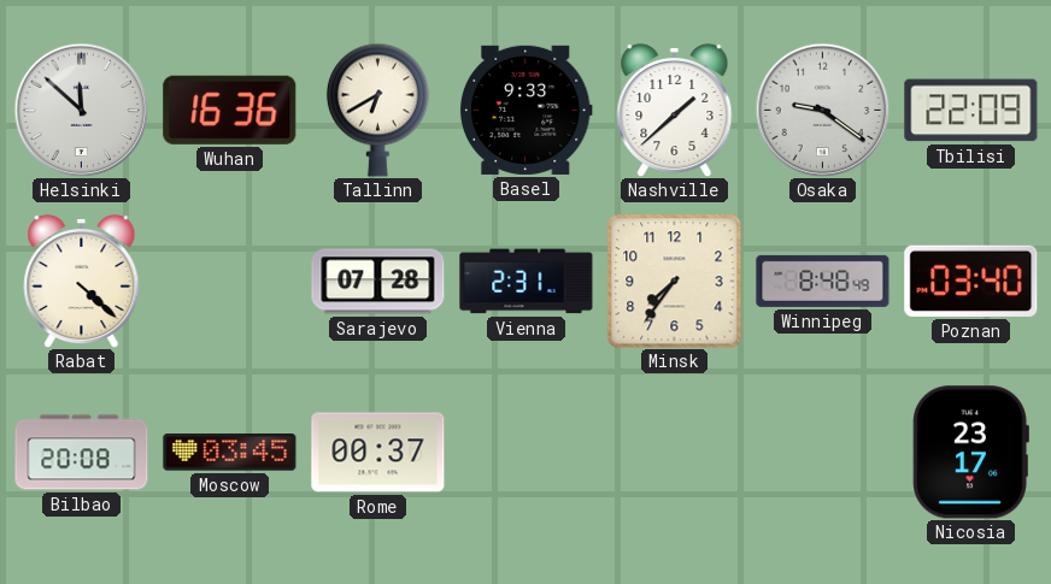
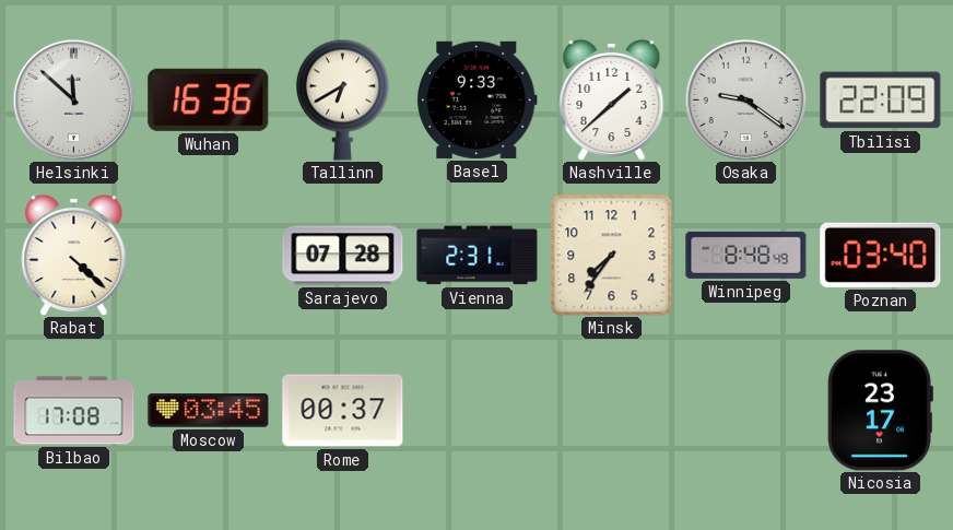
Bilbao: 20:08 -> 17:08
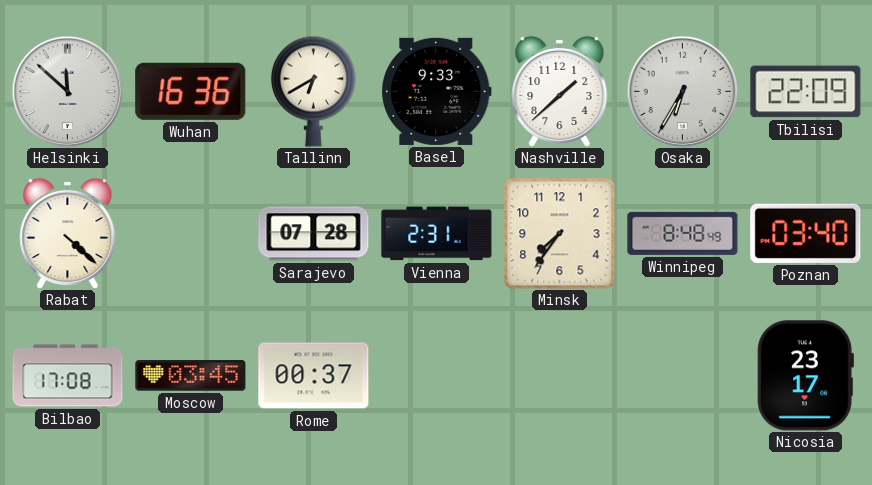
Osaka: 9:21 -> 6:35
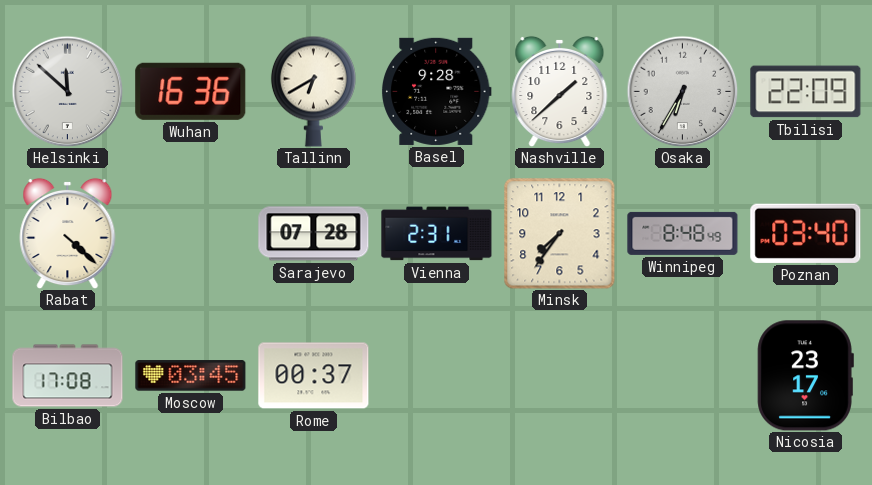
Basel: 9:33 -> 9:28
